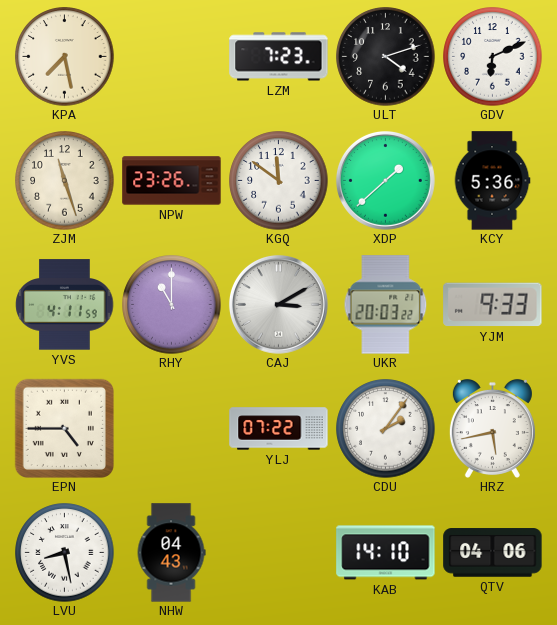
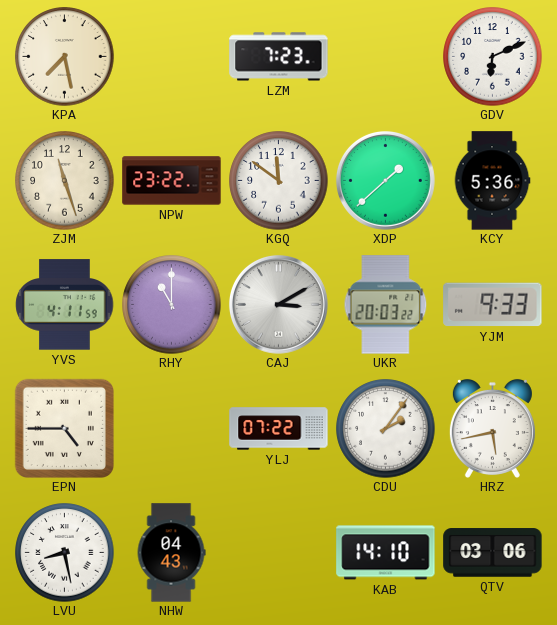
ULT: 4:12 -> none
NPW: 23:26 -> 23:22
QTV: 04:06 -> 03:06
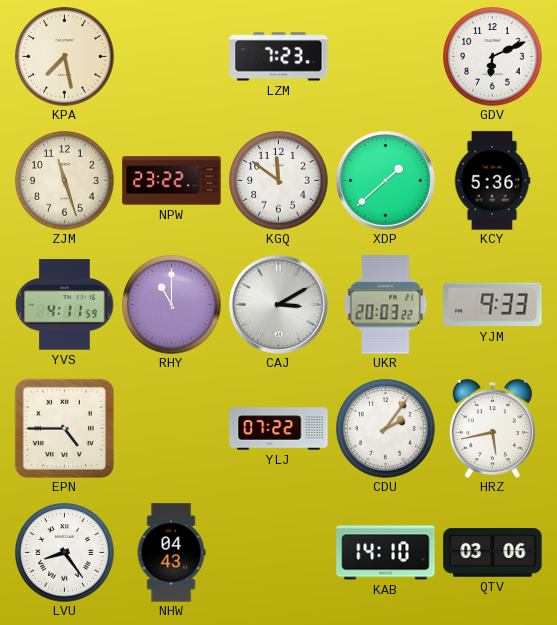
LVU: 8:28 -> 8:24
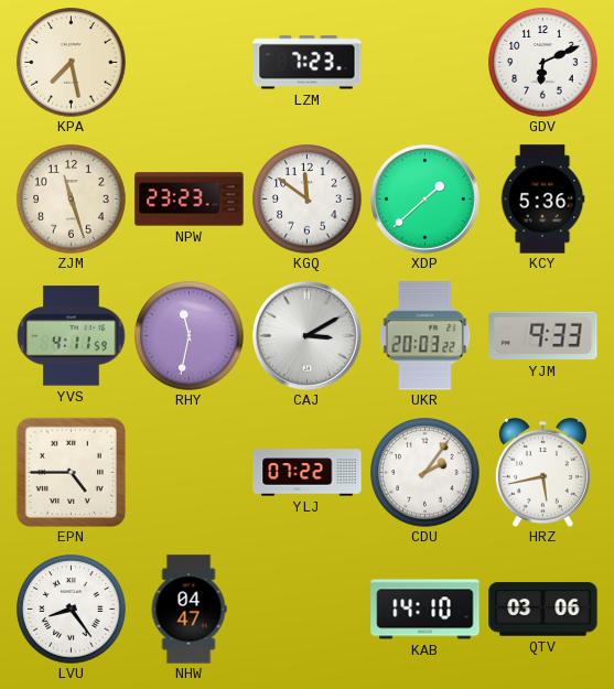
NPW: 23:22 -> 23:23
RHY: 11:00 -> 11:32
NHW: 04:43 -> 04:47
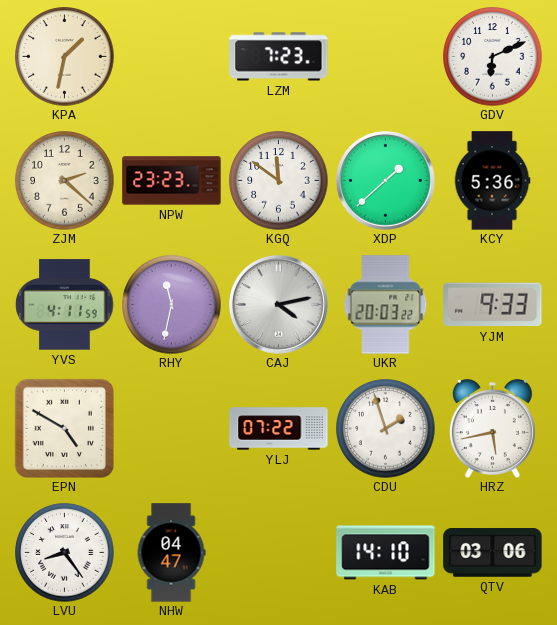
KPA: 7:28 -> 1:32
ZJM: 11:27 -> 2:22
CAJ: 3:10 -> 4:13
EPN: 4:45 -> 4:50
CDU: 2:06 -> 1:57
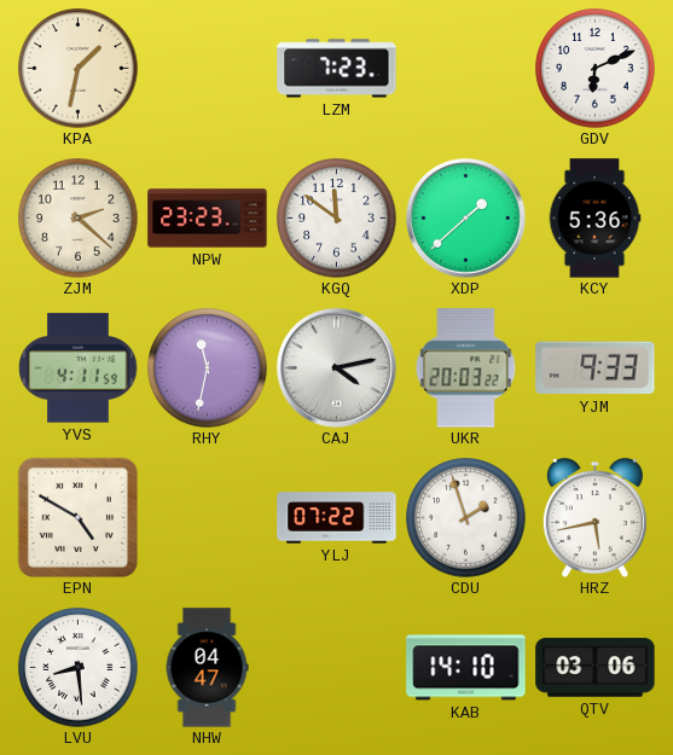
LVU: 8:24 -> 8:29
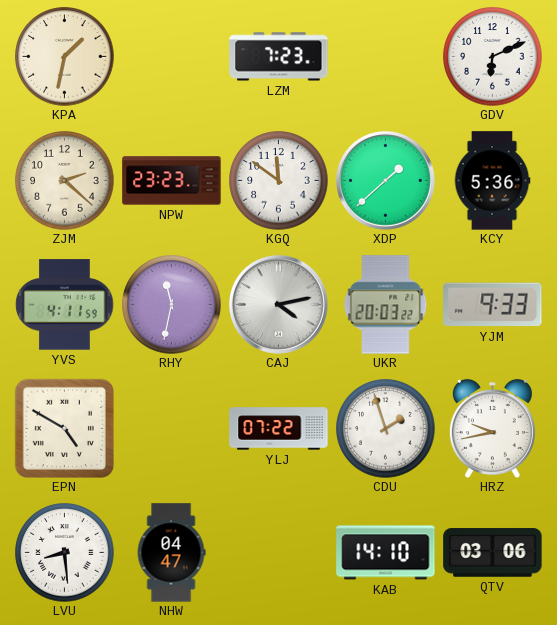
HRZ: 5:43 -> 9:43
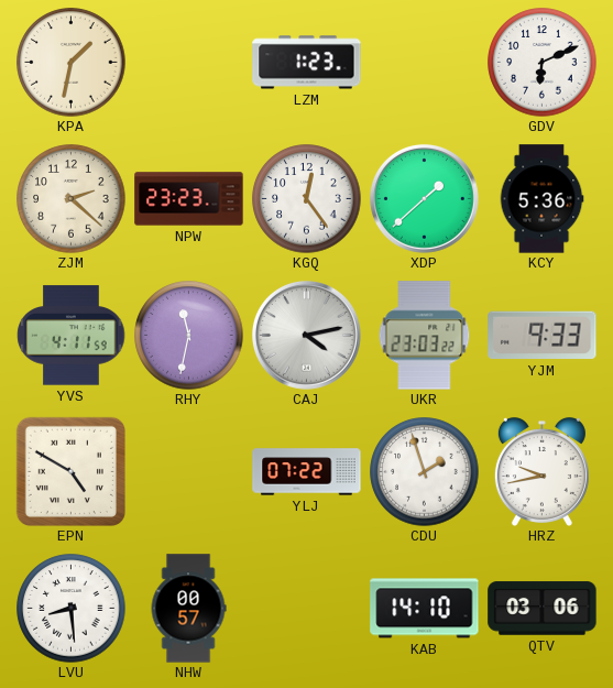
LZM: 7:23 -> 1:23
KGQ: 11:51 -> 12:24
UKR: 20:03 -> 23:03
NHW: 04:47 -> 00:57
